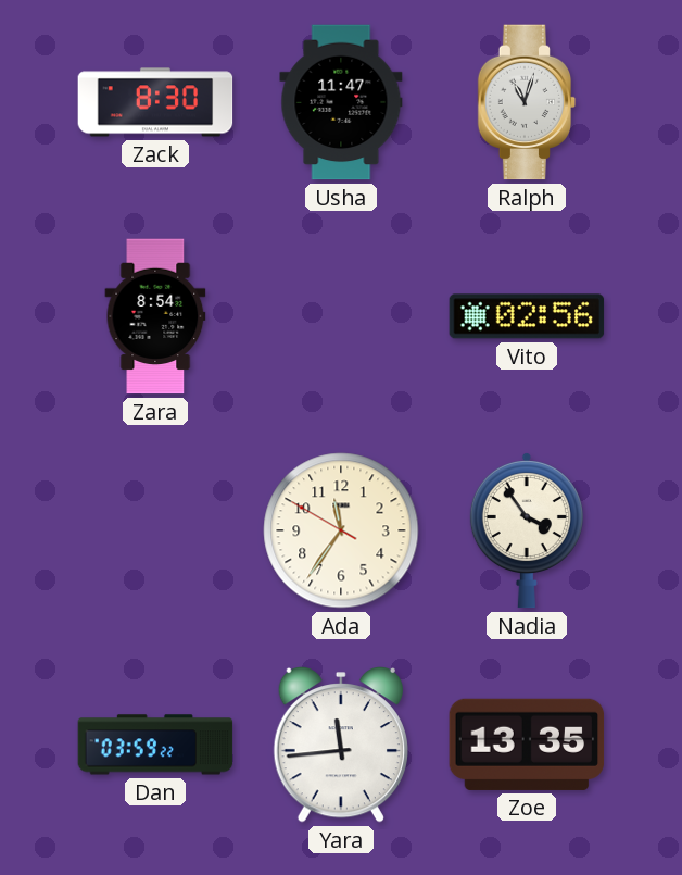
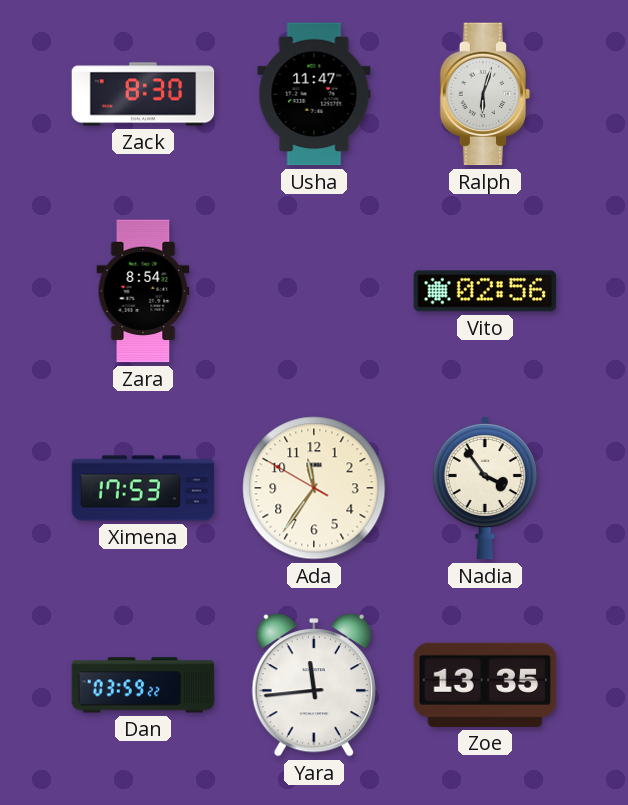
Ralph: 11:03 -> 6:03
Ximena: none -> 17:53
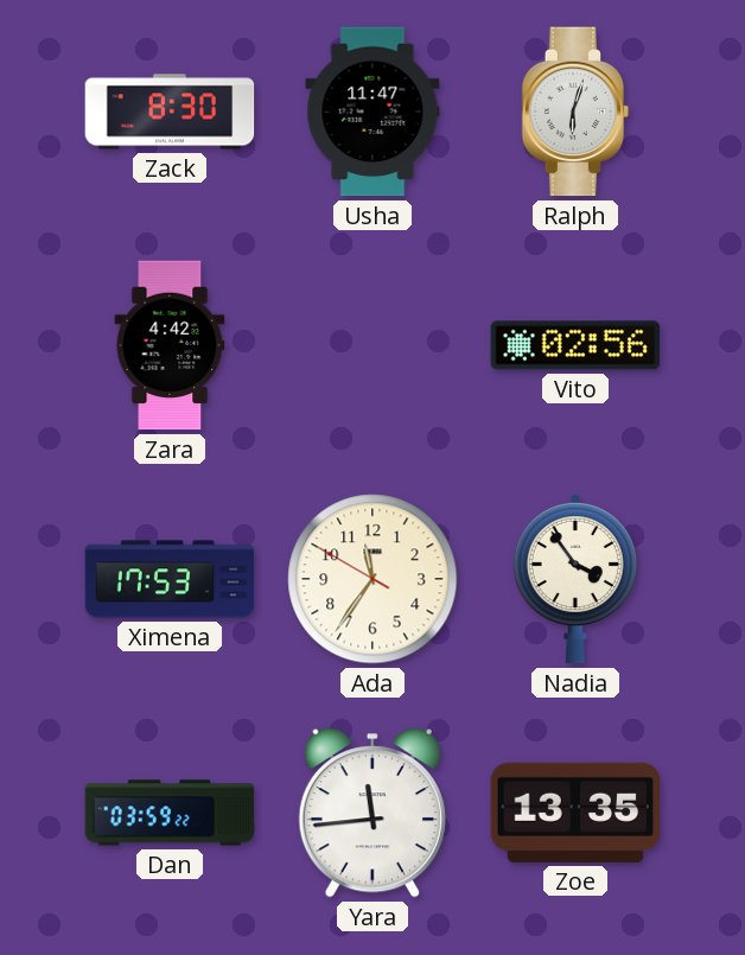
Zara: 8:54 -> 4:42
